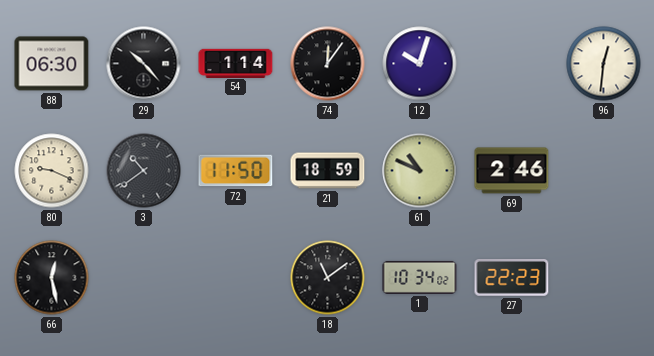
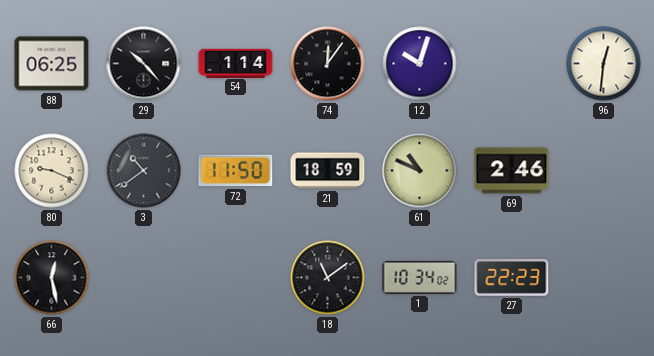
88: 06:30 -> 06:25
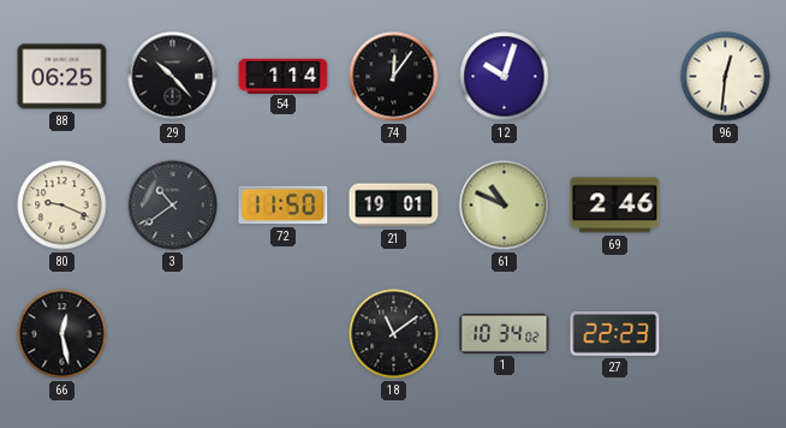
21: 18:59 -> 19:01
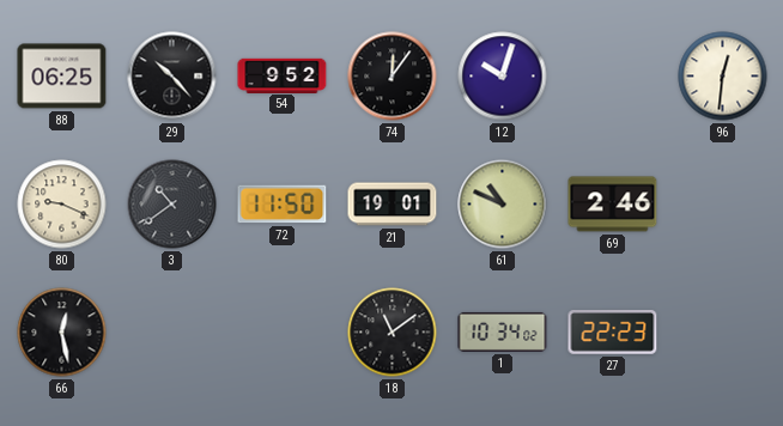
54: 1:14 -> 9:52
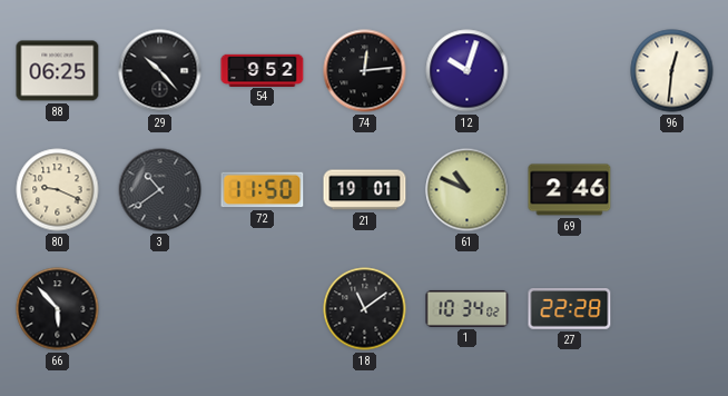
74: 12:06 -> 12:14
66: 12:28 -> 5:53
27: 22:23 -> 22:28
